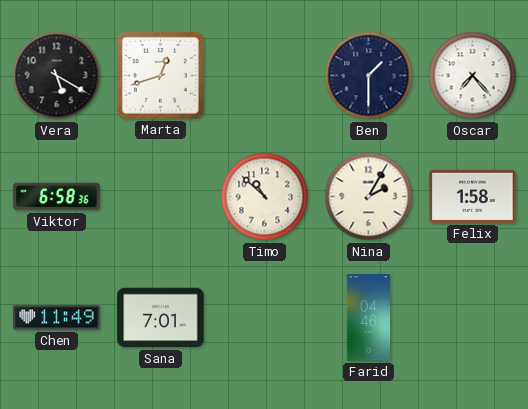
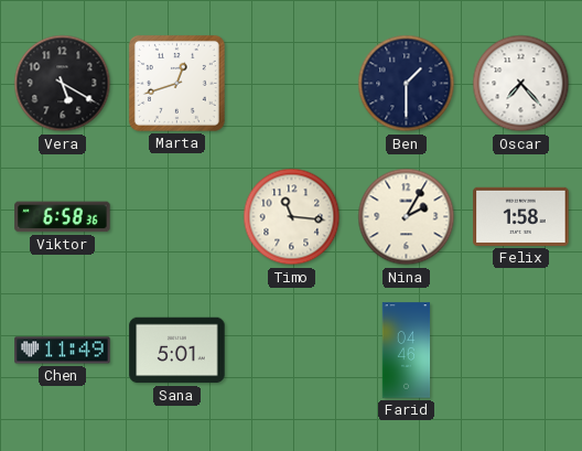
Timo: 10:52 -> 11:16
Sana: 7:01 -> 5:01
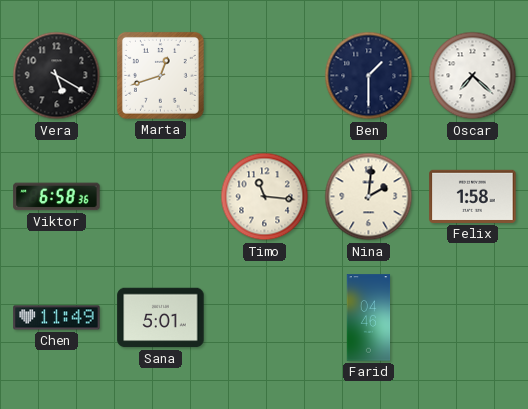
Oscar: 7:23 -> 7:22
Nina: 2:05 -> 2:01
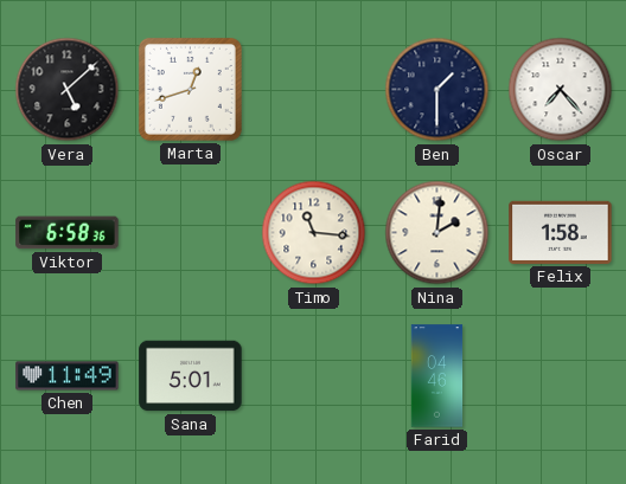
Vera: 5:20 -> 5:08
Oscar: 7:22 -> 7:23
